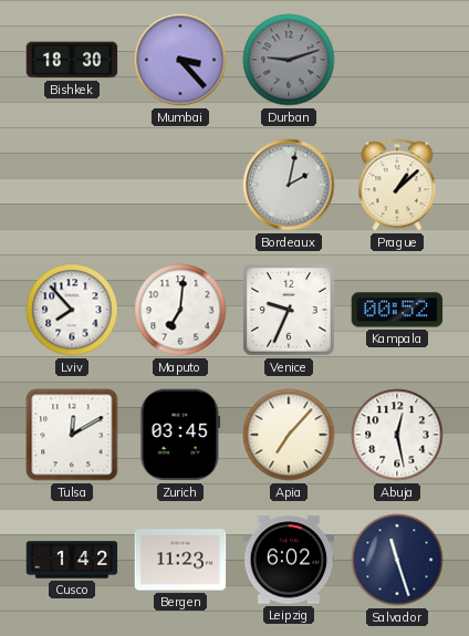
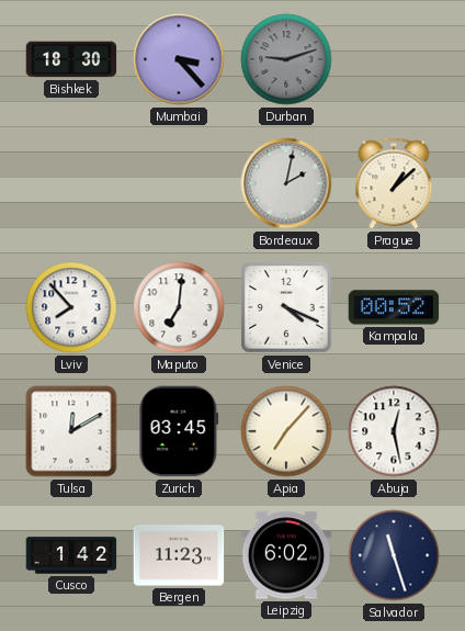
Venice: 9:34 -> 4:19
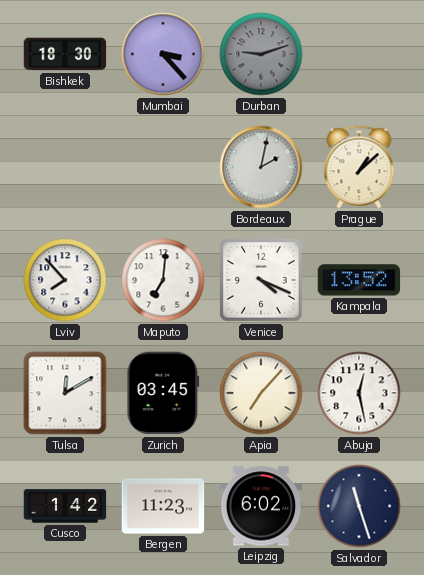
Kampala: 00:52 -> 13:52
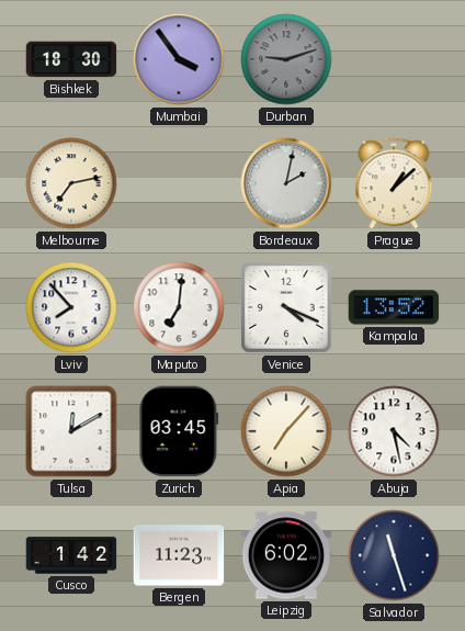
Mumbai: 3:23 -> 3:54
Melbourne: none -> 7:13
Abuja: 12:28 -> 4:28
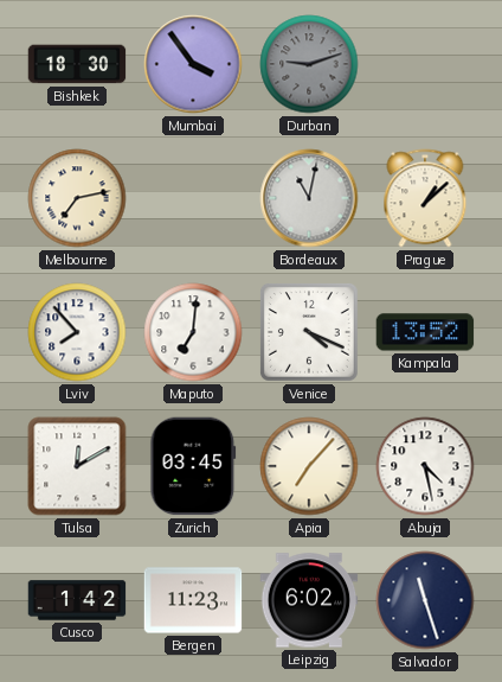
Bordeaux: 2:02 -> 11:02
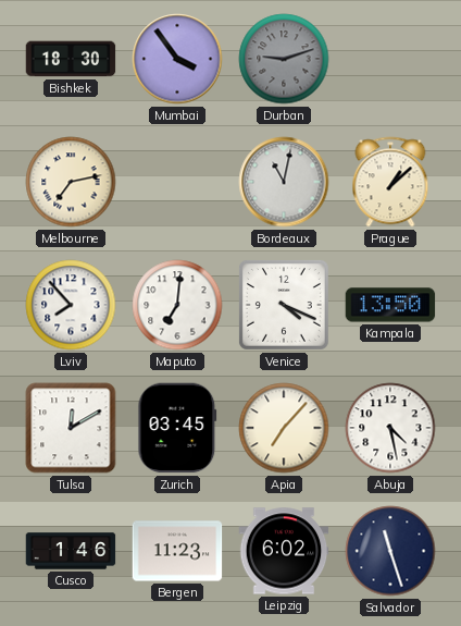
Kampala: 13:52 -> 13:50
Cusco: 1:42 -> 1:46
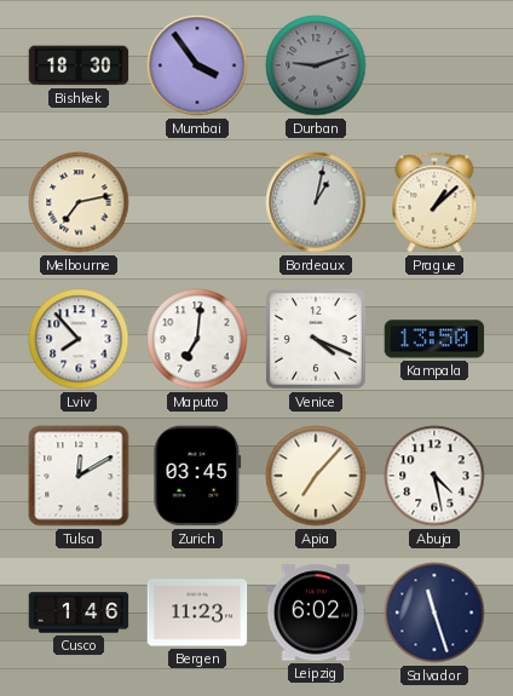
Bordeaux: 11:02 -> 1:02
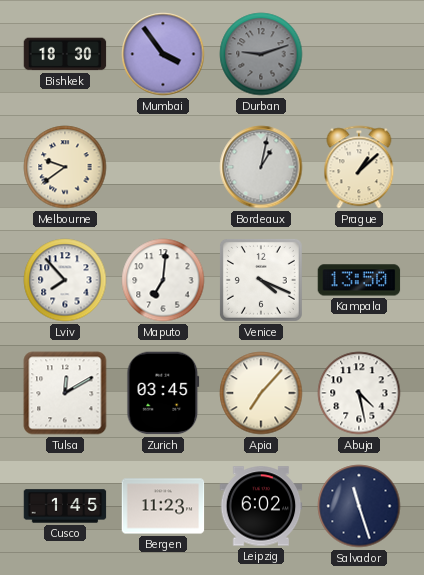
Melbourne: 7:13 -> 9:39
Cusco: 1:46 -> 1:45
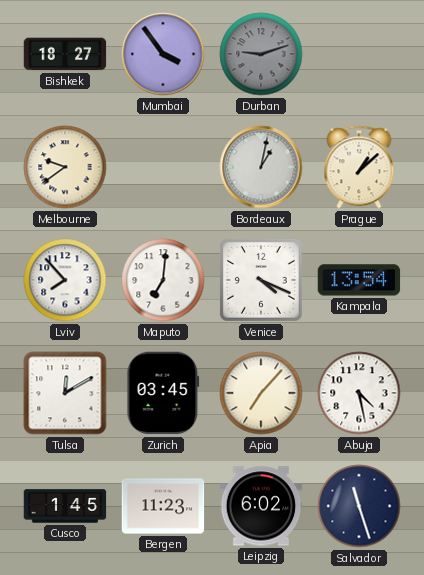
Bishkek: 18:30 -> 18:27
Kampala: 13:50 -> 13:54
